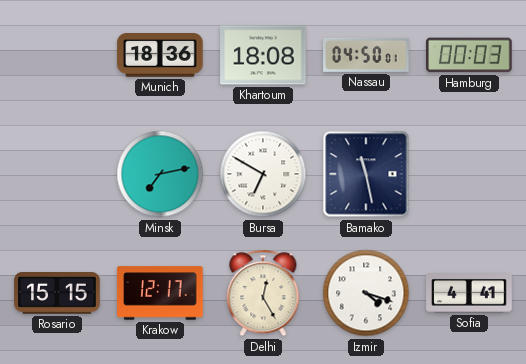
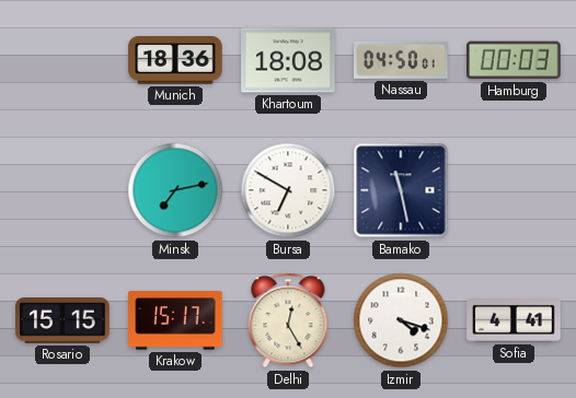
Krakow: 12:17 -> 15:17
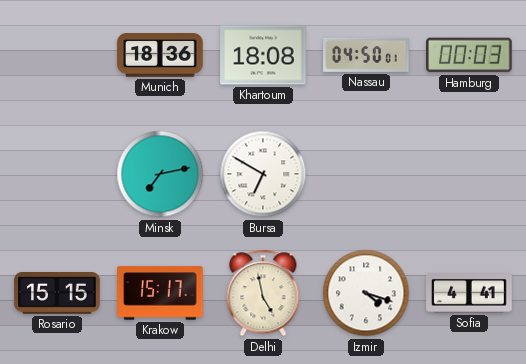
Bamako: 11:28 -> none
Delhi: 12:25 -> 4:58
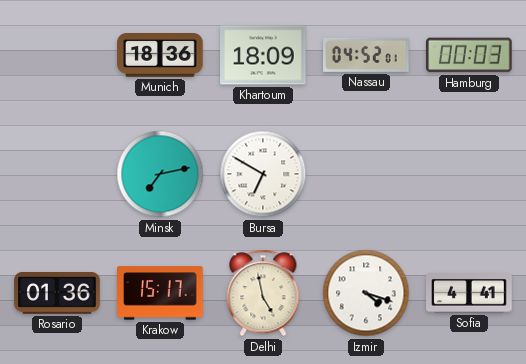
Khartoum: 18:08 -> 18:09
Nassau: 04:50 -> 04:52
Rosario: 15:15 -> 01:36
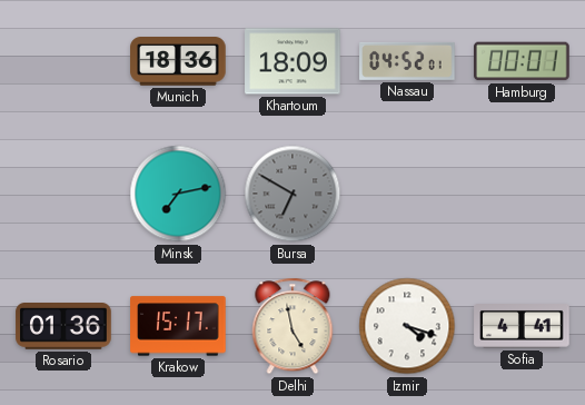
Hamburg: 00:03 -> 00:01
Bursa dial: white -> grey
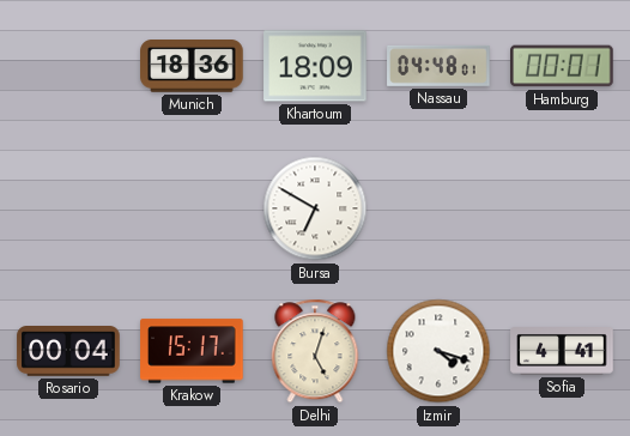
Nassau: 04:52 -> 04:48
Minsk: 7:13 -> none
Bursa dial: grey -> white
Rosario: 01:36 -> 00:04
Delhi: 4:58 -> 5:03
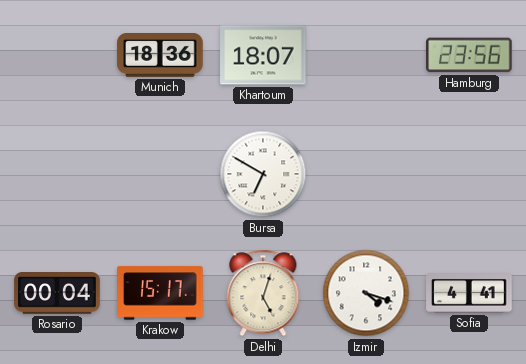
Khartoum: 18:09 -> 18:07
Nassau: 04:48 -> none
Hamburg: 00:01 -> 23:56
